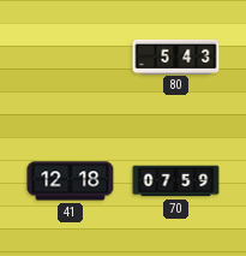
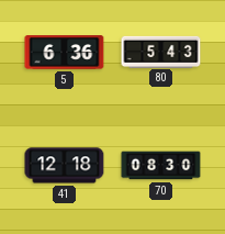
5: none -> 6:36
70: 07:59 -> 08:30
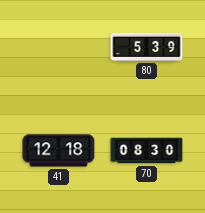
5: 6:36 -> none
80: 5:43 -> 5:39
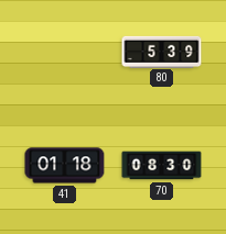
41: 12:18 -> 01:18
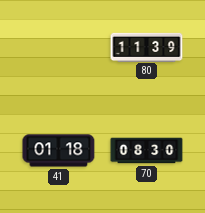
80: 5:39 -> 11:39
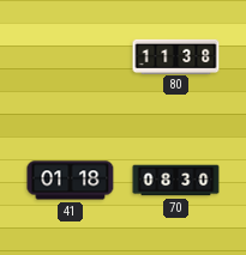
80: 11:39 -> 11:38
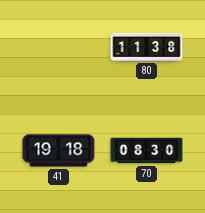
41: 01:18 -> 19:18
